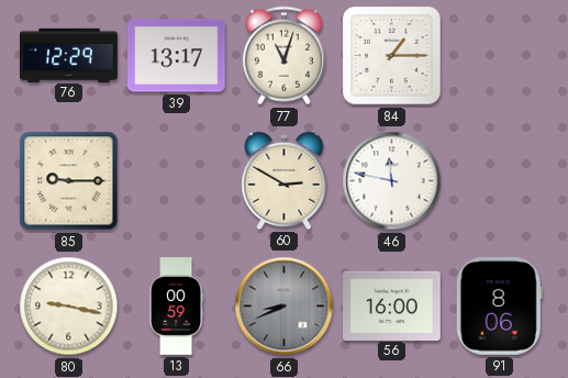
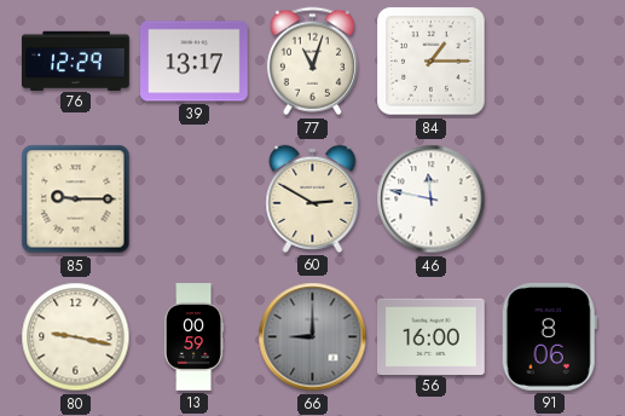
66: 8:41 -> 9:00
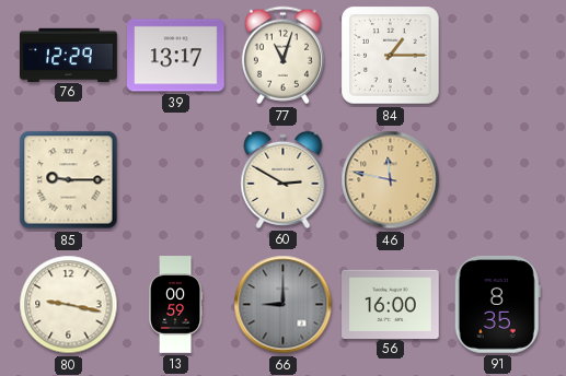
46 dial: white -> champagne
91: 8:06 -> 8:35
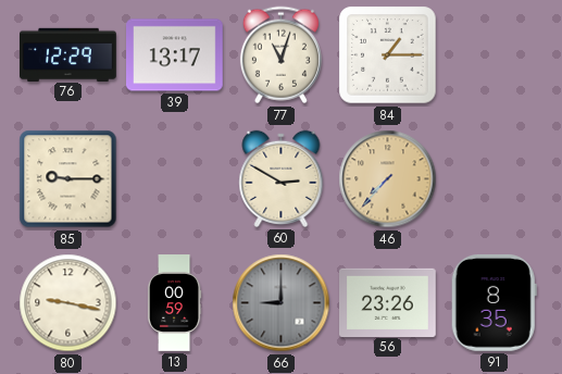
46: 11:47 -> 7:37
56: 16:00 -> 23:26
